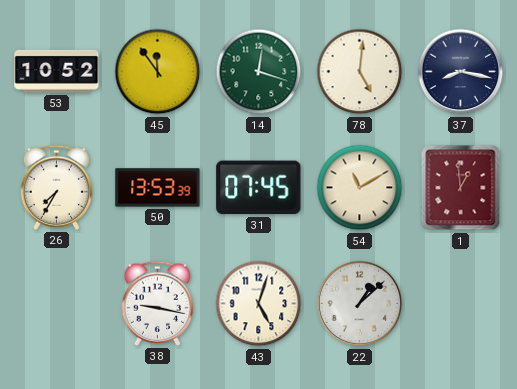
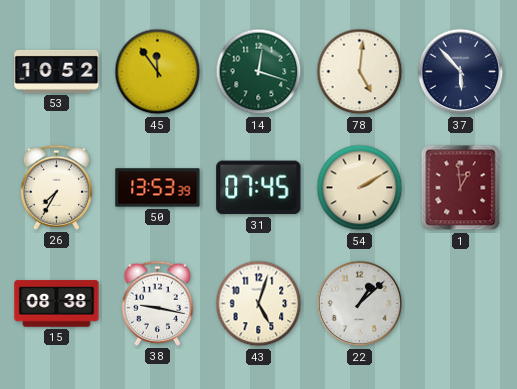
37: 8:17 -> 5:53
54: 11:10 -> 2:10
15: none -> 08:38
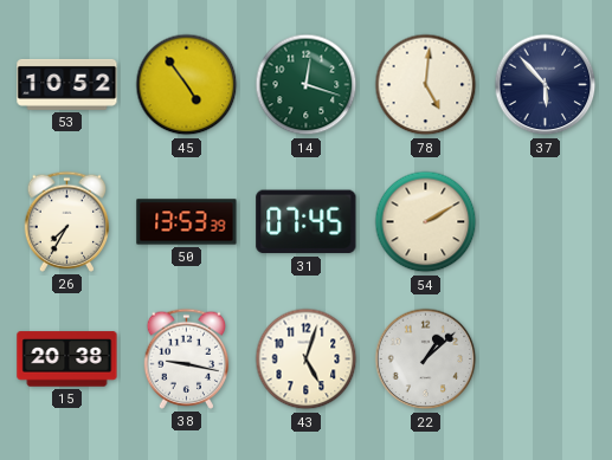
45: 11:54 -> 4:54
1: 12:59 -> none
15: 08:38 -> 20:38
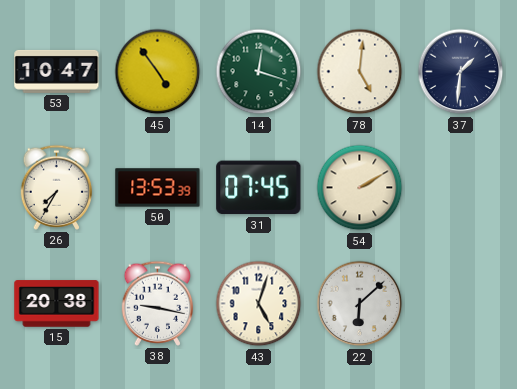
53: 10:52 -> 10:47
37: 5:53 -> 1:31
22: 1:08 -> 6:08
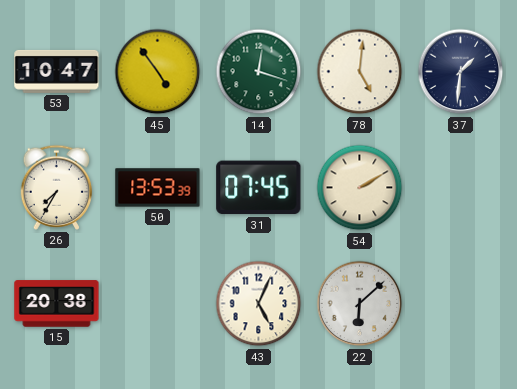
38: 9:17 -> none
43: 5:03 -> 5:04
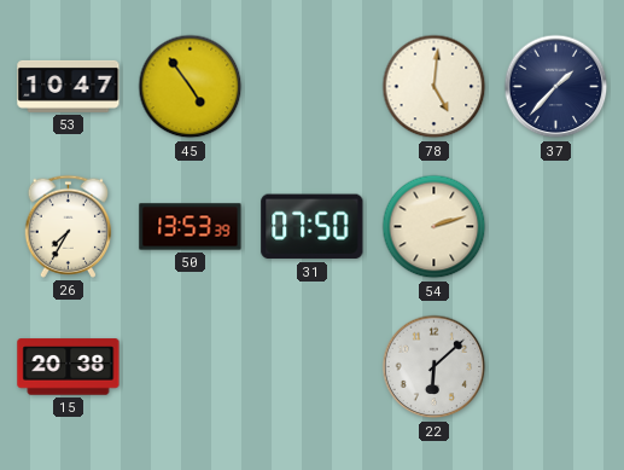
14: 12:18 -> none
37: 1:31 -> 1:37
31: 07:45 -> 07:50
54: 2:10 -> 2:12
43: 5:04 -> none
